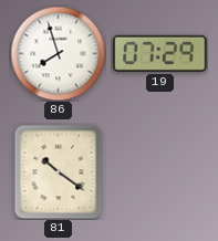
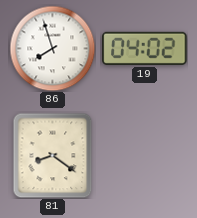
19: 07:29 -> 04:02
81: 10:21 -> 8:21
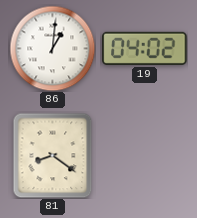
86: 7:57 -> 1:01
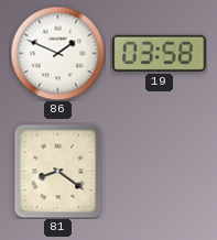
86: 1:01 -> 1:49
19: 04:02 -> 03:58
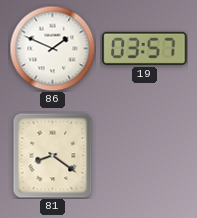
19: 03:58 -> 03:57
